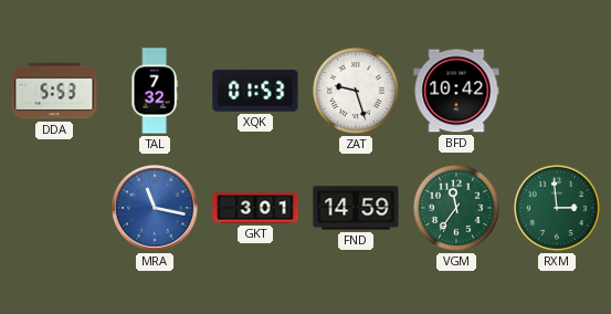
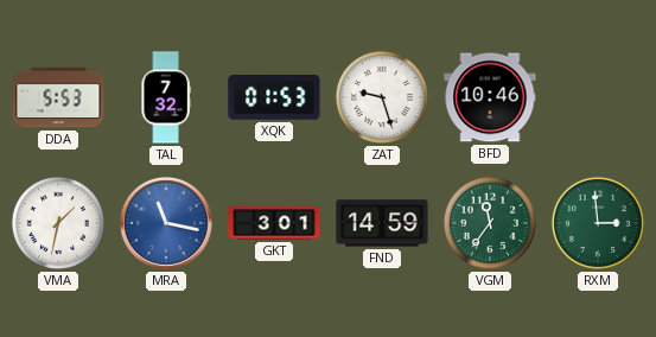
BFD: 10:42 -> 10:46
VMA: none -> 1:32
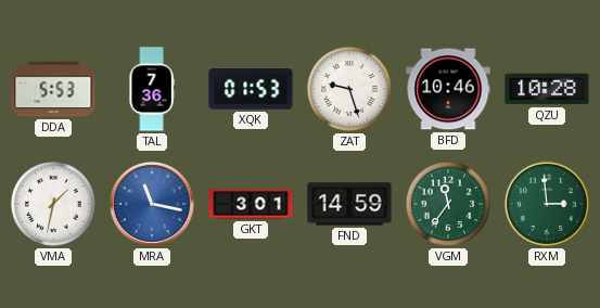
TAL: 7:32 -> 7:36
QZU: none -> 10:28
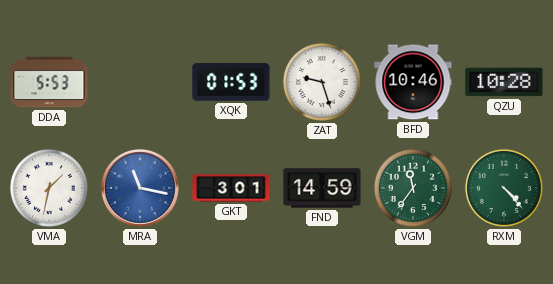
TAL: 7:36 -> none
RXM: 2:59 -> 4:23
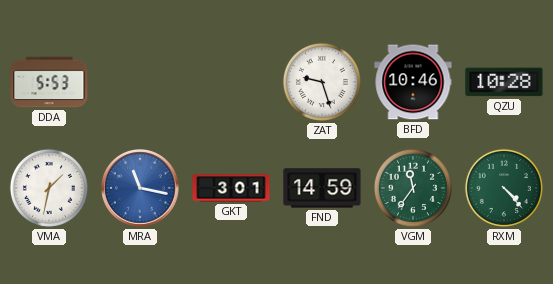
XQK: 01:53 -> none
